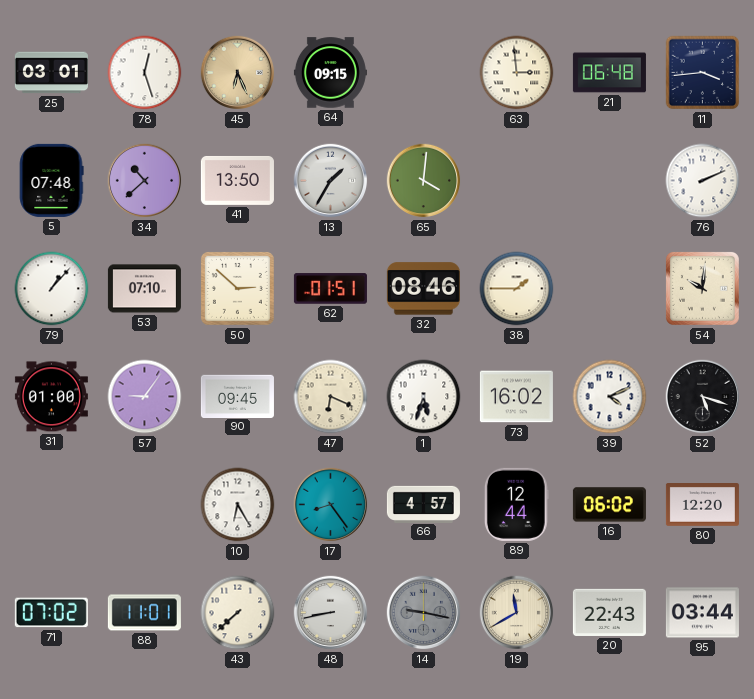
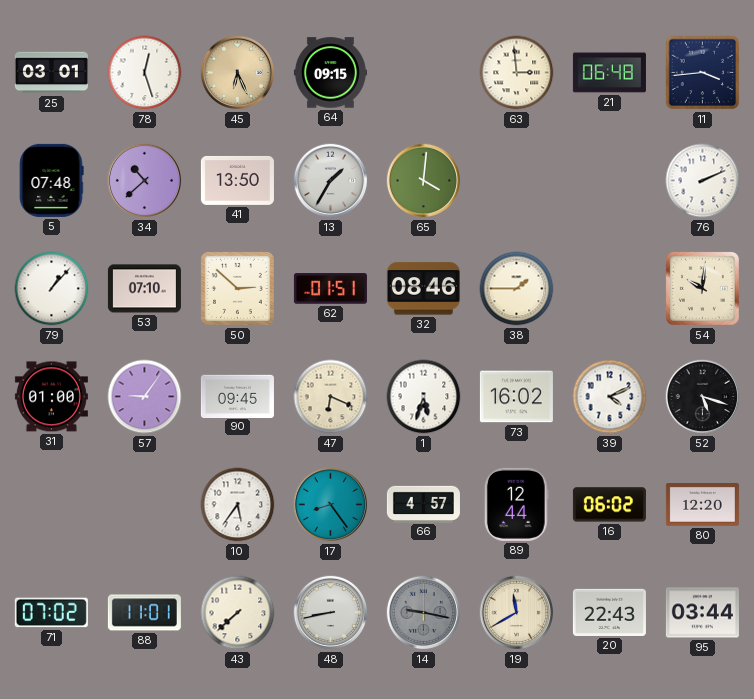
10: 6:25 -> 5:36
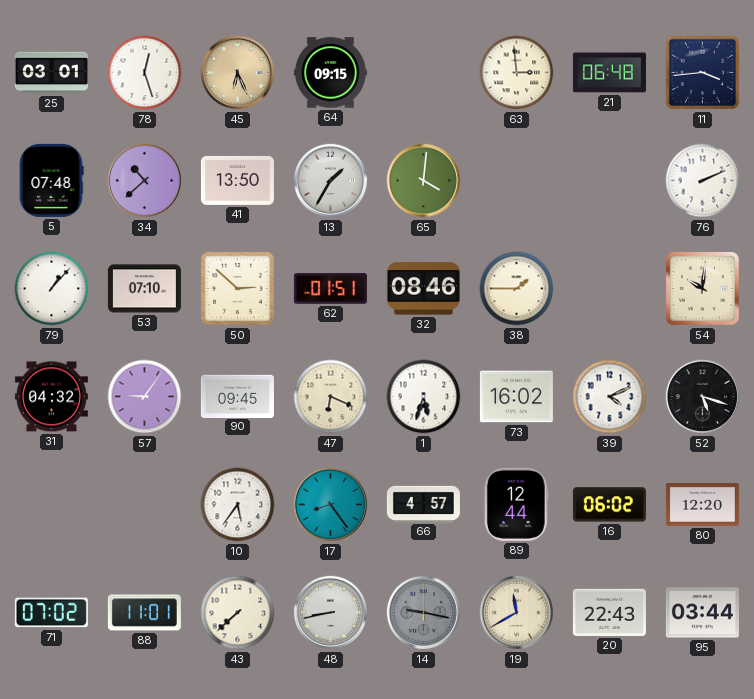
31: 01:00 -> 04:32
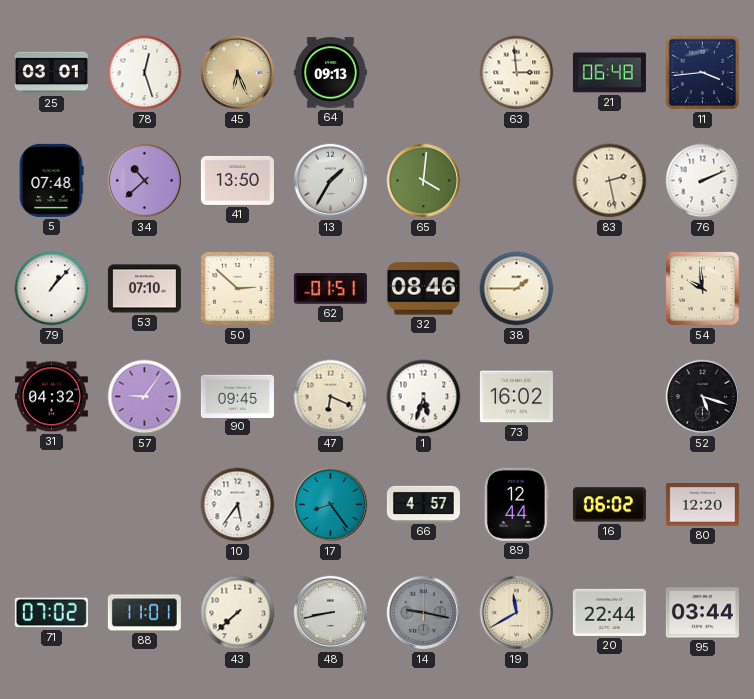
64: 09:15 -> 09:13
83: none -> 2:28
54: 10:01 -> 9:59
39: 4:11 -> none
20: 22:43 -> 22:44
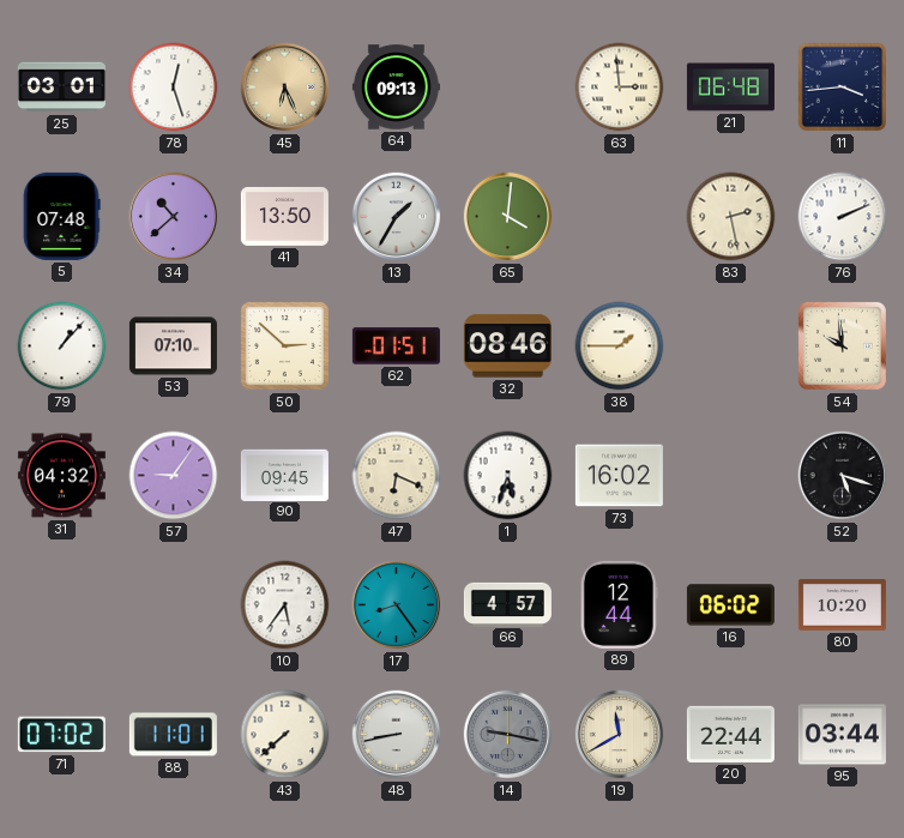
80: 12:20 -> 10:20
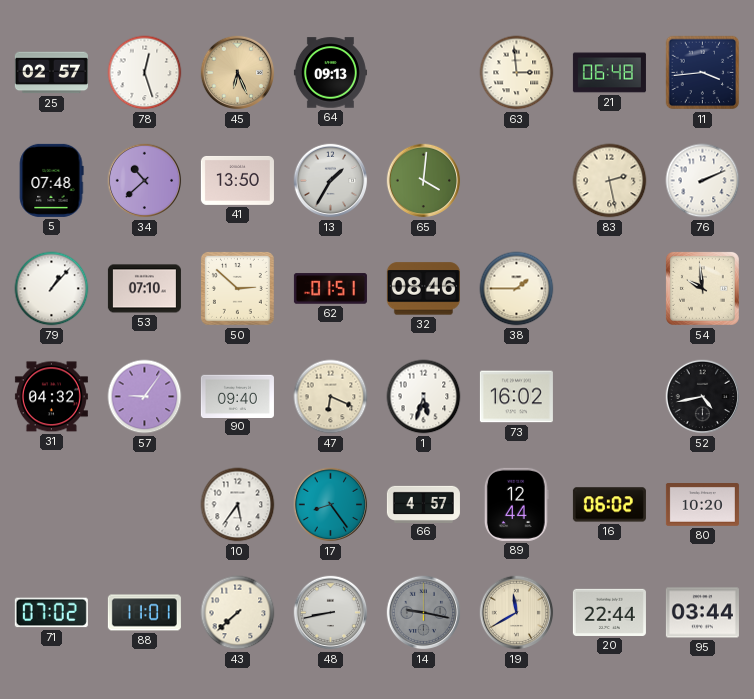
25: 03:01 -> 02:57
90: 09:45 -> 09:40
52: 5:18 -> 4:43
